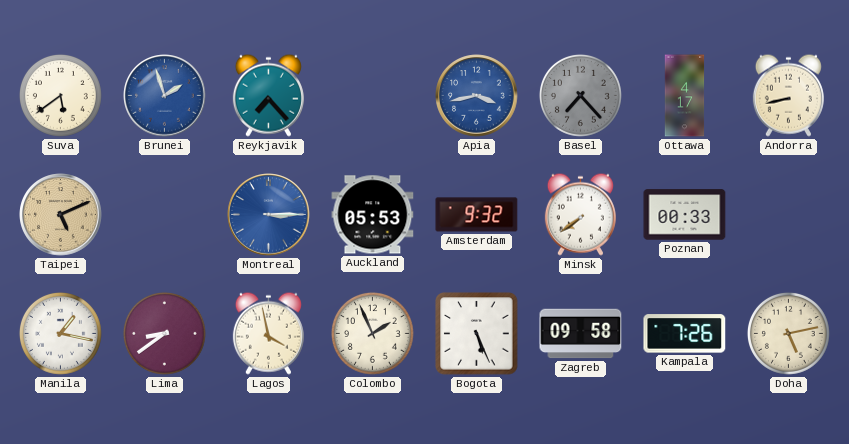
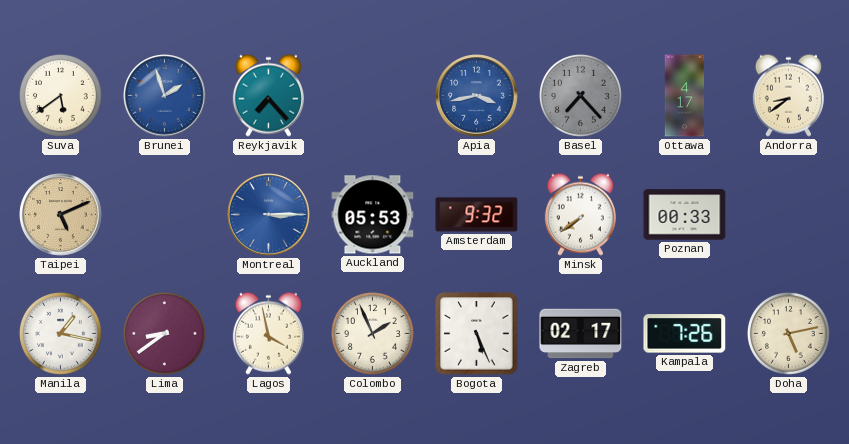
Andorra: 8:43 -> 8:39
Zagreb: 09:58 -> 02:17
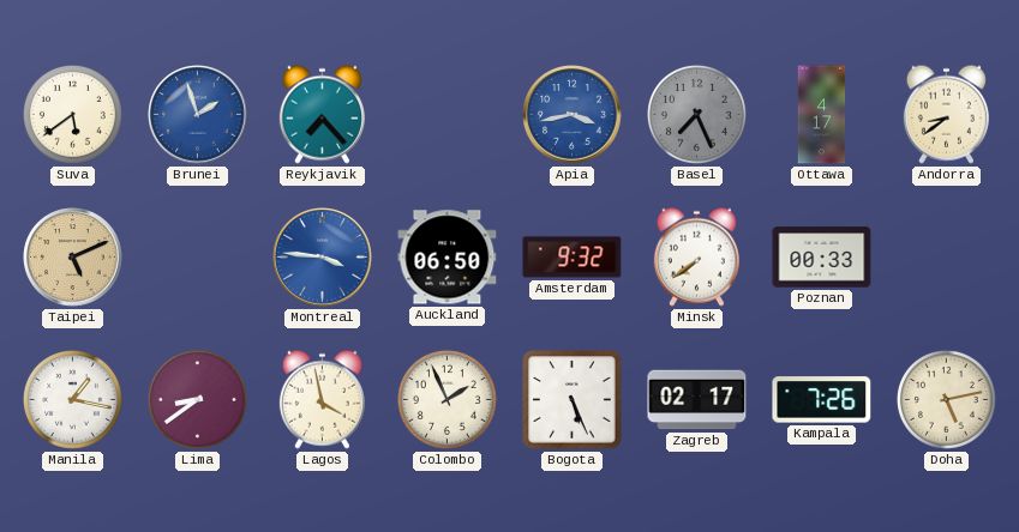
Basel: 7:23 -> 7:26
Montreal: 3:15 -> 3:46
Auckland: 05:53 -> 06:50
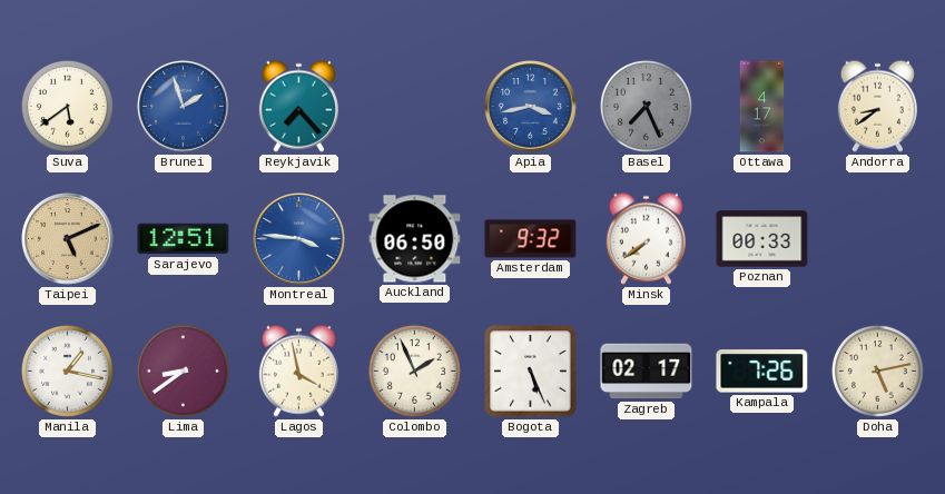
Sarajevo: none -> 12:51
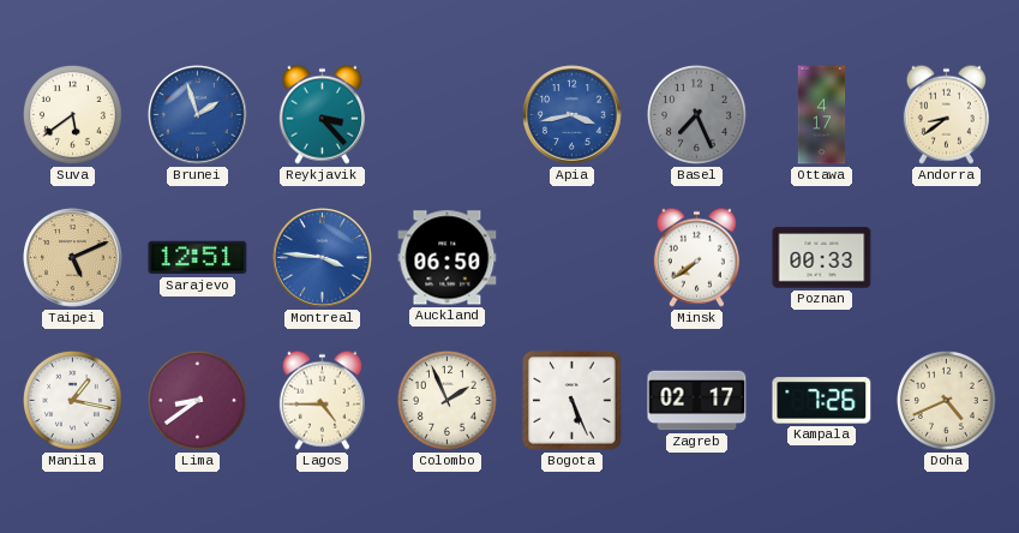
Reykjavik: 7:23 -> 3:23
Amsterdam: 9:32 -> none
Lagos: 3:58 -> 4:45
Doha: 5:13 -> 4:41
